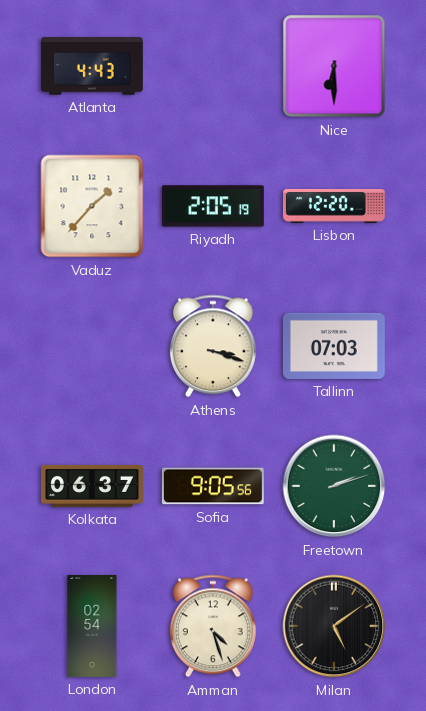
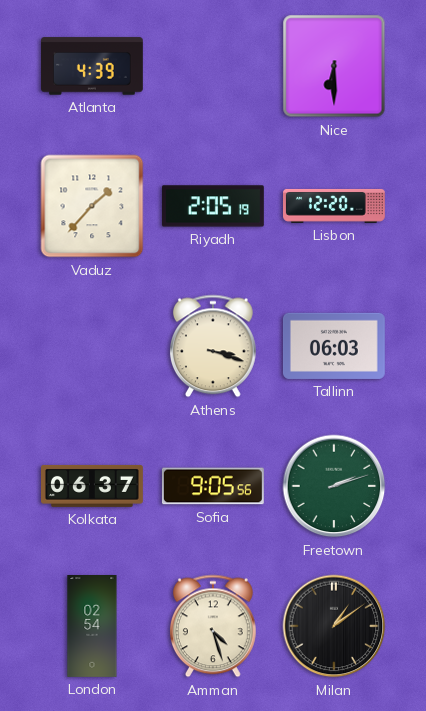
Atlanta: 4:43 -> 4:39
Tallinn: 07:03 -> 06:03
Milan: 5:09 -> 1:09
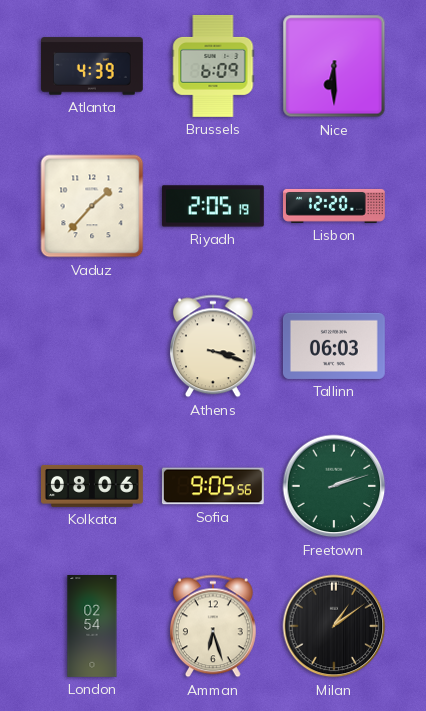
Brussels: none -> 6:09
Kolkata: 06:37 -> 08:06
Amman: 4:27 -> 6:27
